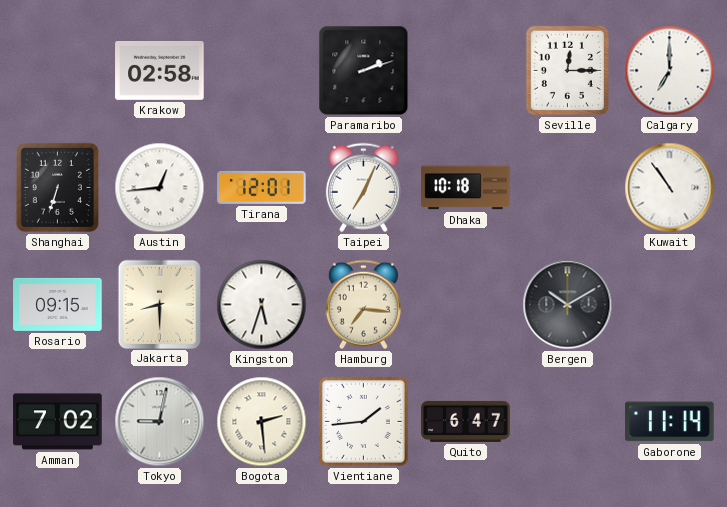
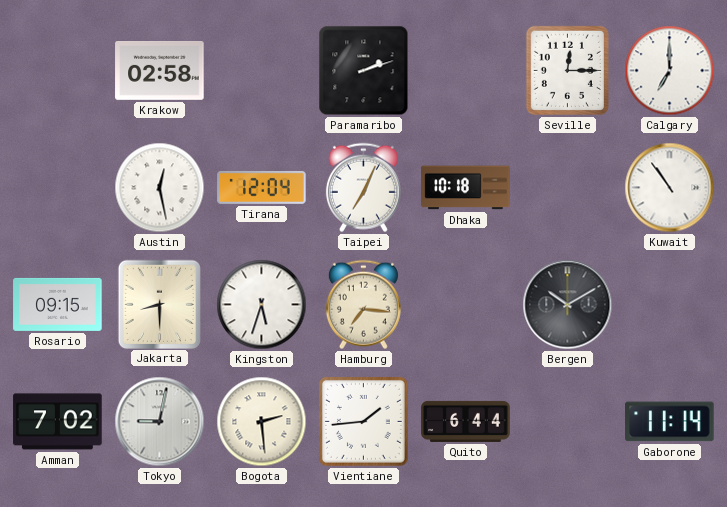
Shanghai: 6:33 -> none
Austin: 12:44 -> 12:28
Tirana: 12:01 -> 12:04
Quito: 6:47 -> 6:44
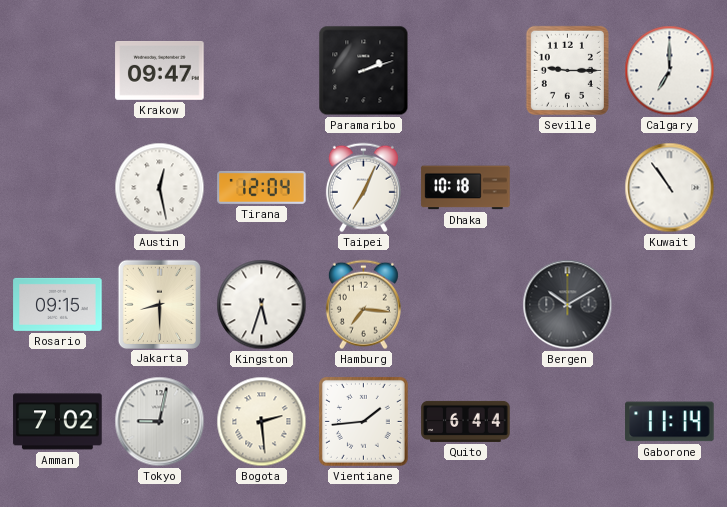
Krakow: 02:58 -> 09:47
Seville: 12:15 -> 9:15
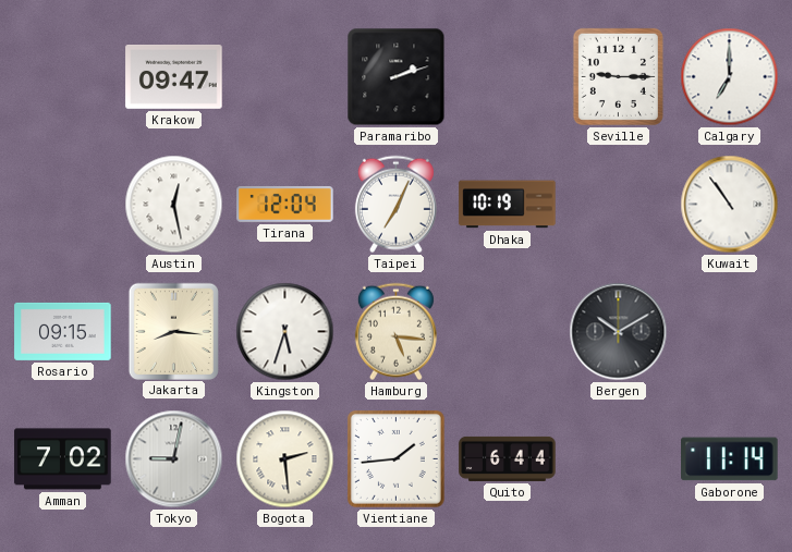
Dhaka: 10:18 -> 10:19
Jakarta: 8:30 -> 8:16
Hamburg: 7:16 -> 5:16
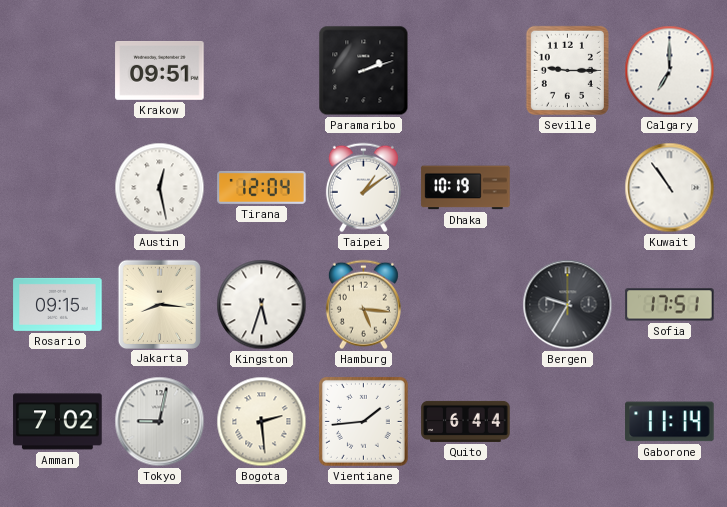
Krakow: 09:47 -> 09:51
Taipei: 7:04 -> 1:09
Bergen: 10:10 -> 9:35
Sofia: none -> 17:51
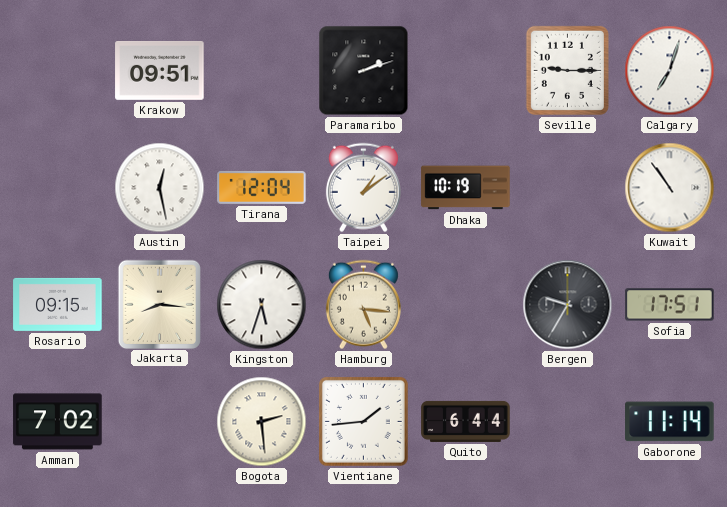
Calgary: 7:00 -> 7:03
Tokyo: 9:02 -> none
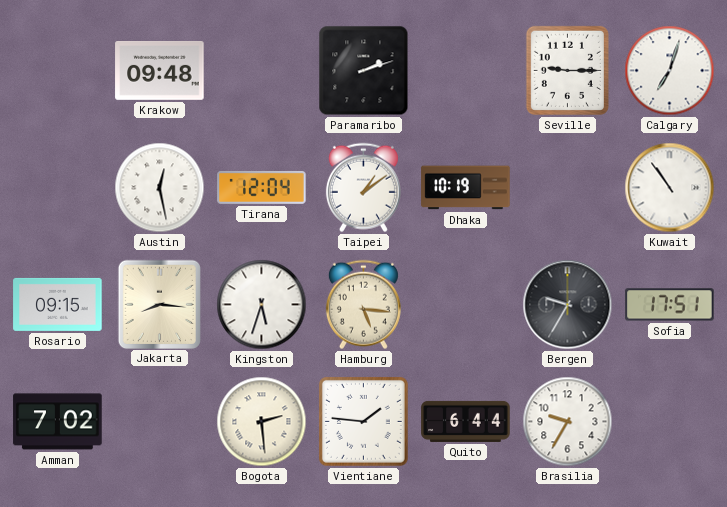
Krakow: 09:51 -> 09:48
Vientiane: 1:44 -> 1:46
Brasilia: none -> 9:35
Gaborone: 11:14 -> none
